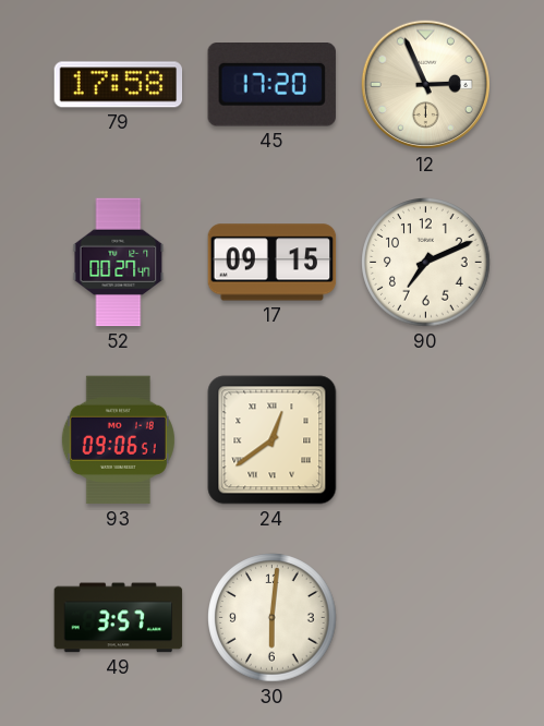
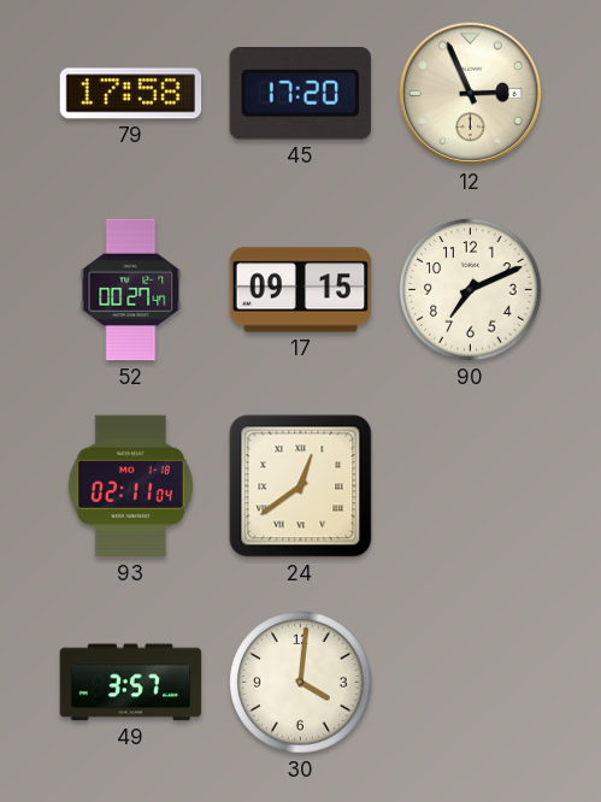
93: 09:06 -> 02:11
30: 6:01 -> 4:01
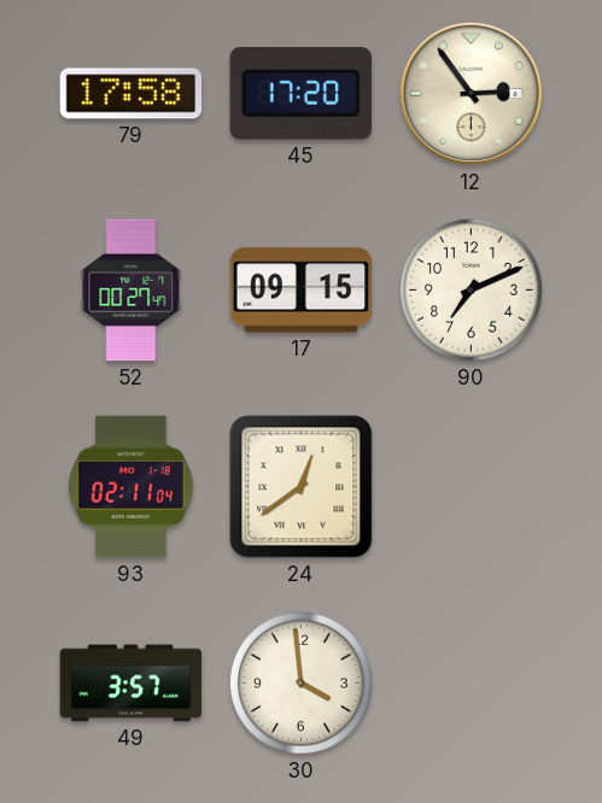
12: 2:56 -> 2:54
30: 4:01 -> 3:59
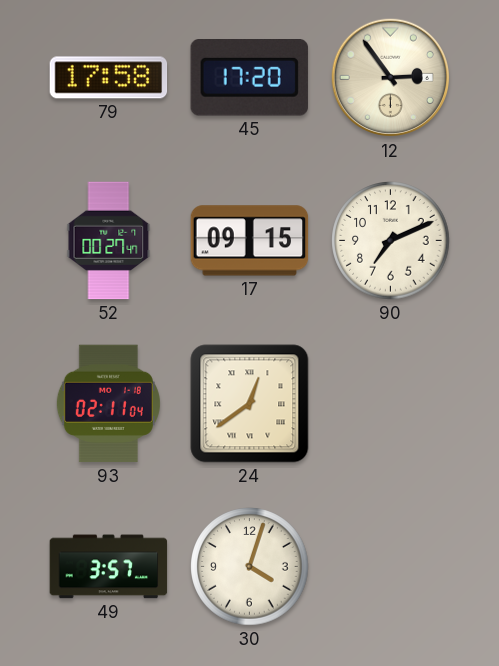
30: 3:59 -> 4:03
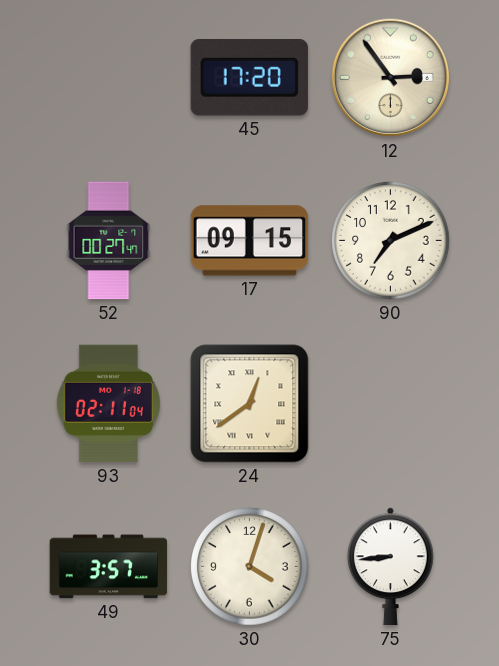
79: 17:58 -> none
75: none -> 8:44
